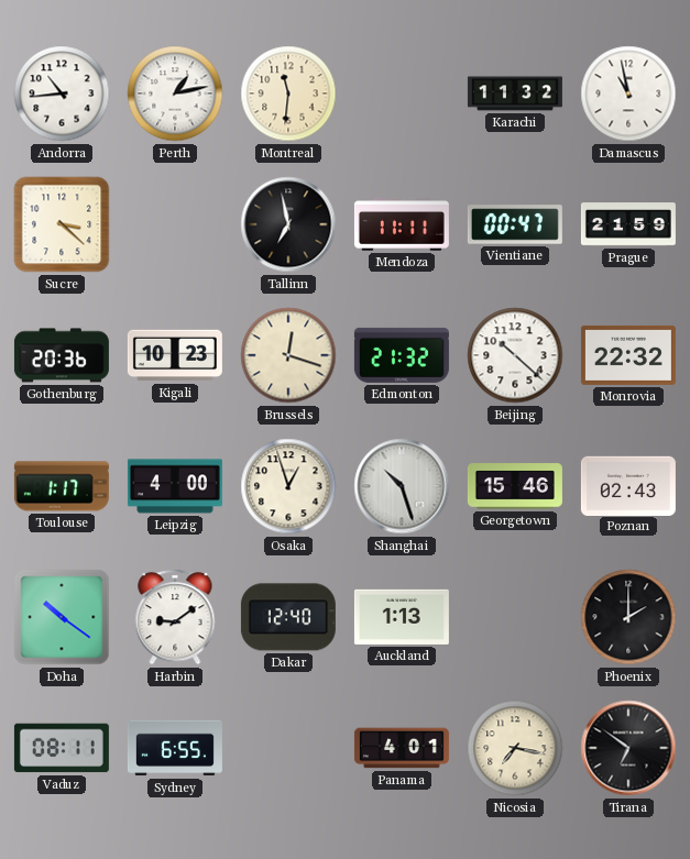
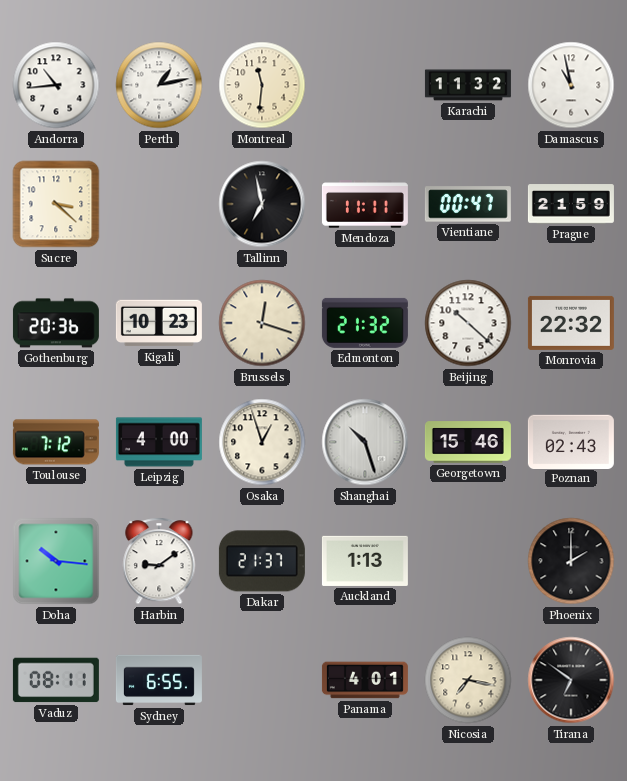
Toulouse: 1:17 -> 7:12
Doha: 10:21 -> 10:16
Dakar: 12:40 -> 21:37
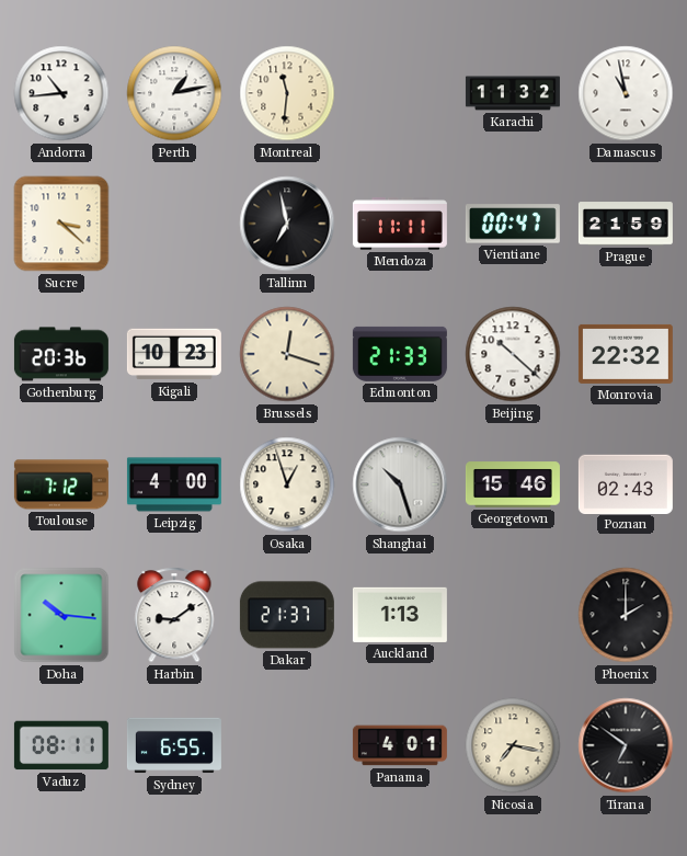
Edmonton: 21:32 -> 21:33
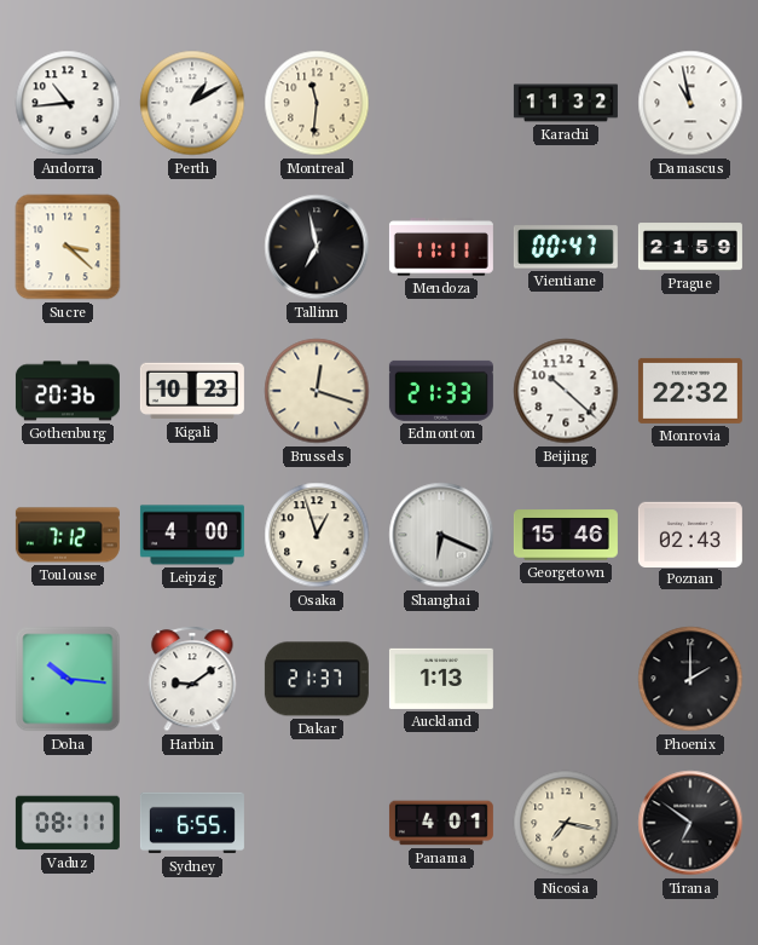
Perth: 1:13 -> 1:10
Shanghai: 10:27 -> 6:19
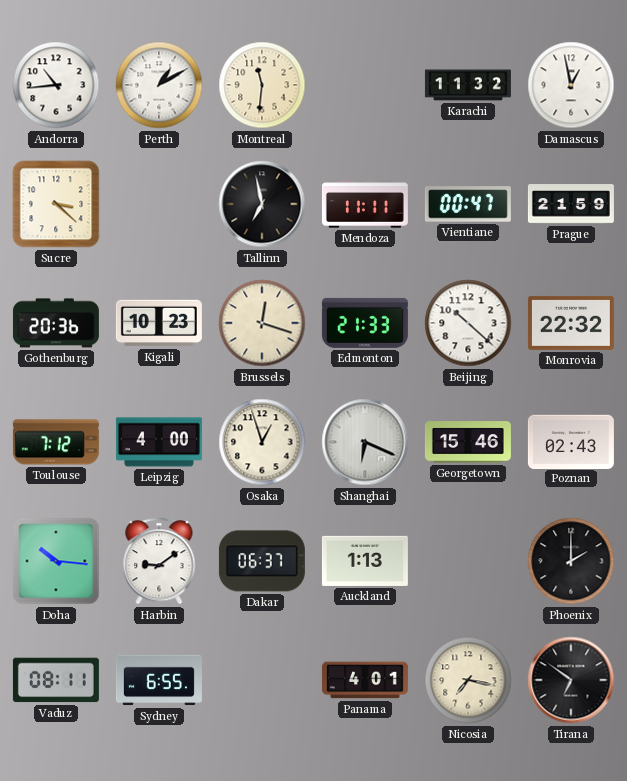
Damascus: 10:58 -> 12:58
Dakar: 21:37 -> 06:37
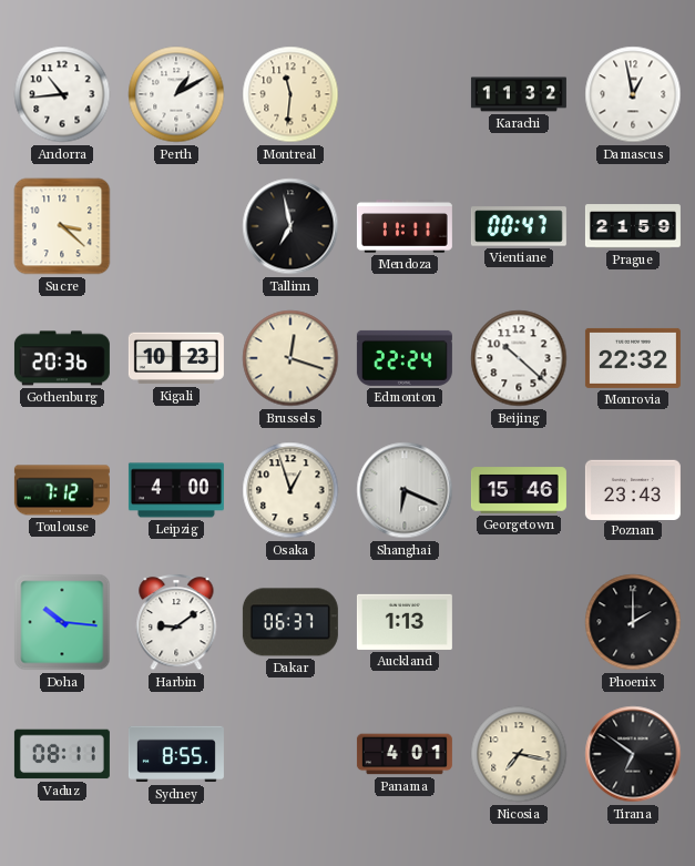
Edmonton: 21:33 -> 22:24
Poznan: 02:43 -> 23:43
Sydney: 6:55 -> 8:55
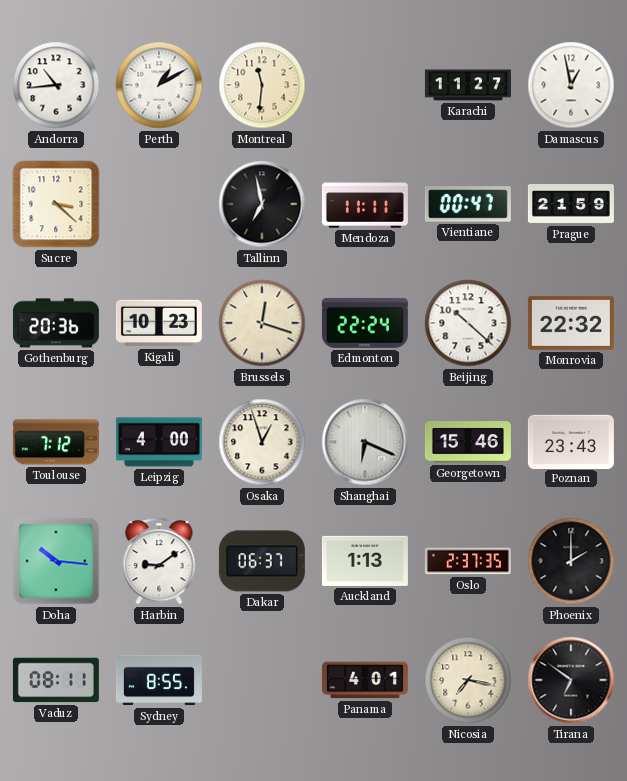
Karachi: 11:32 -> 11:27
Oslo: none -> 2:37
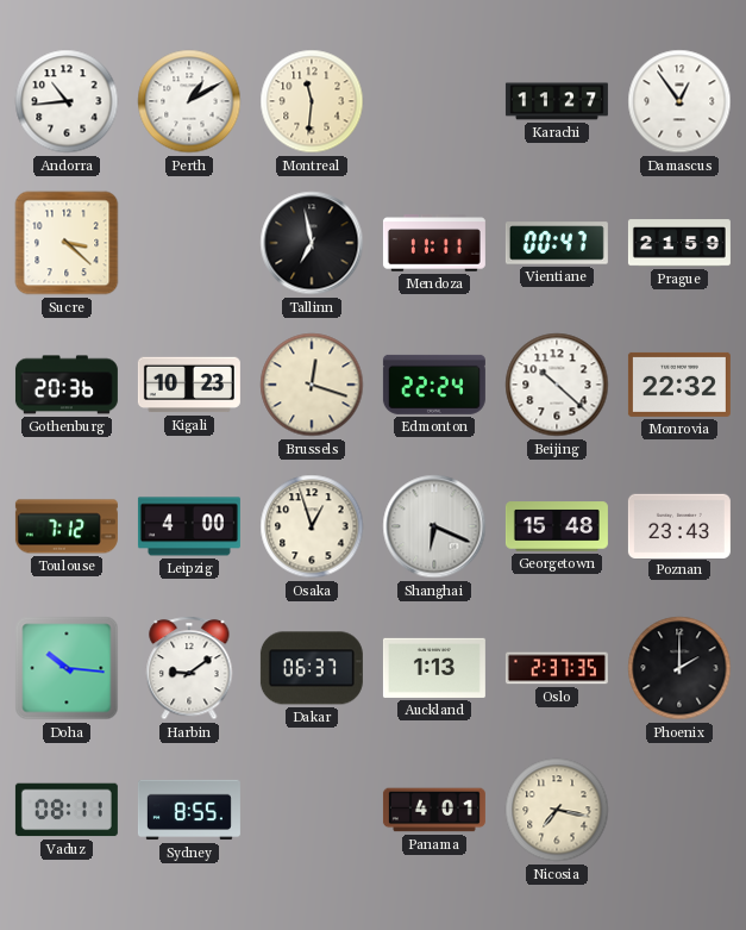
Damascus: 12:58 -> 12:54
Georgetown: 15:46 -> 15:48
Tirana: 6:51 -> none
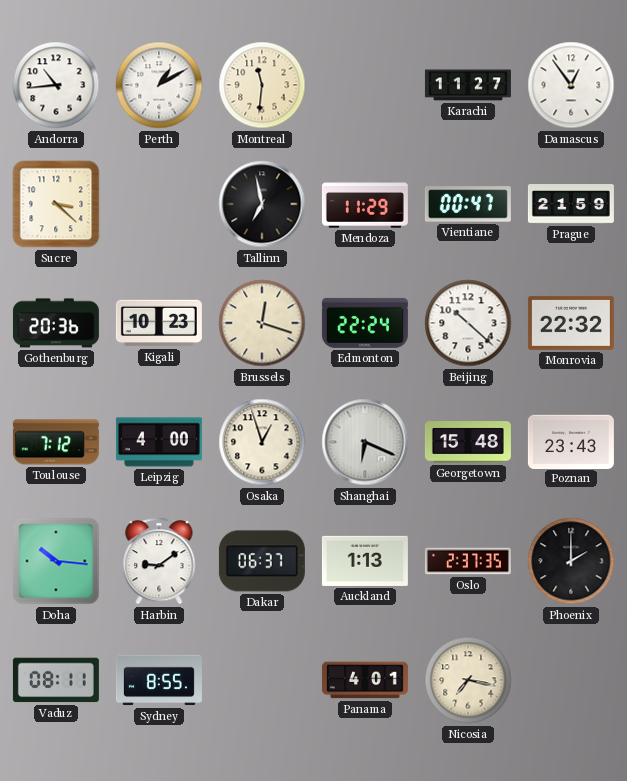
Mendoza: 11:11 -> 11:29
